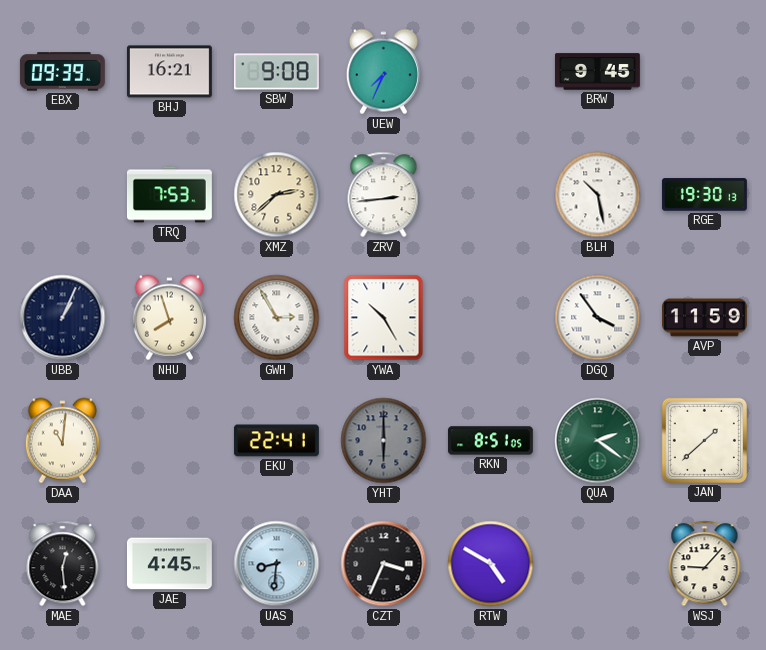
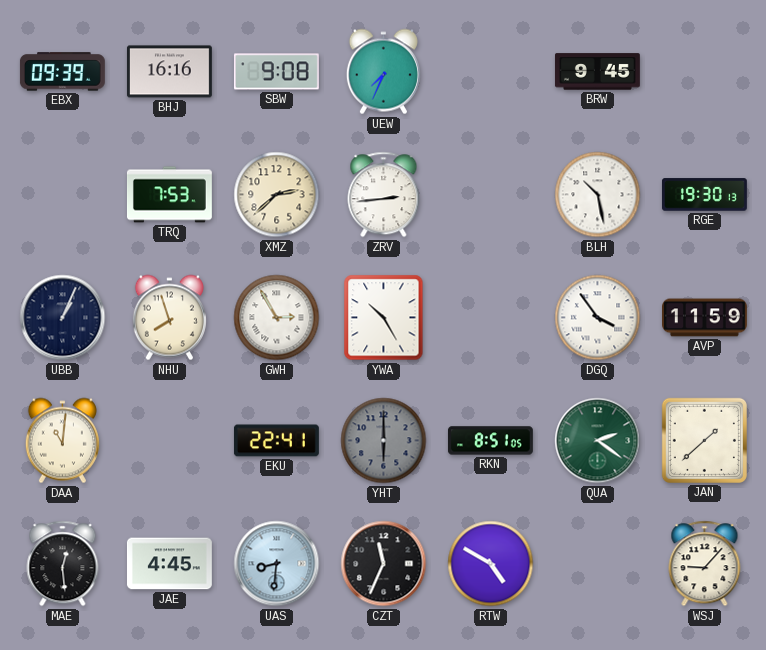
BHJ: 16:21 -> 16:16
CZT: 3:34 -> 11:34
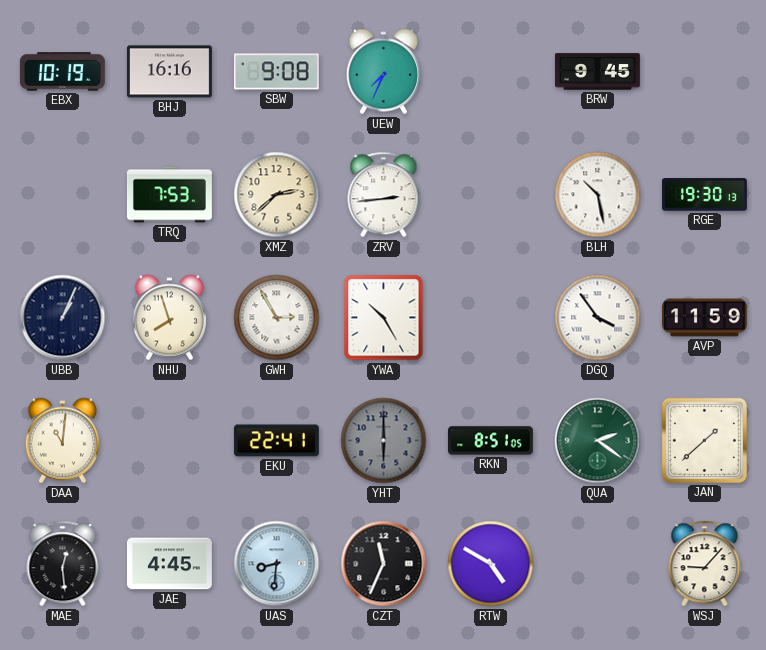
EBX: 09:39 -> 10:19
